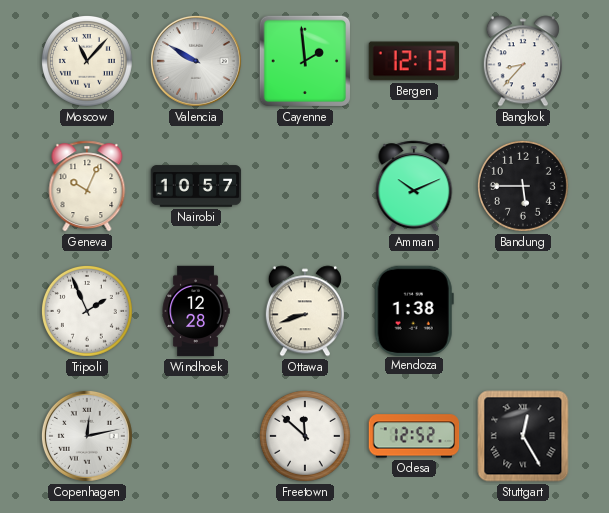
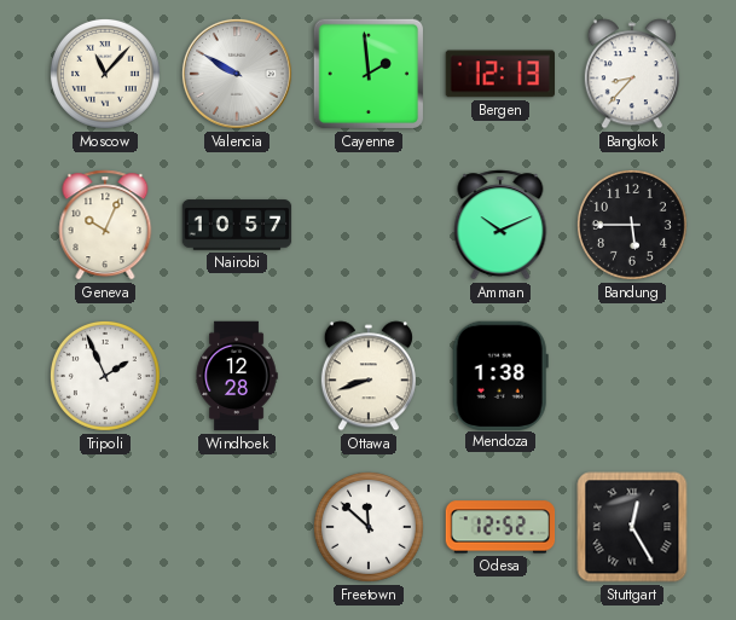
Copenhagen: 12:13 -> none
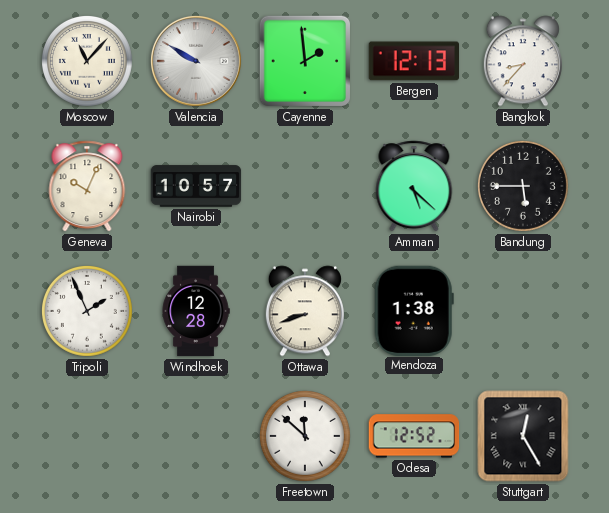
Amman: 10:11 -> 5:22
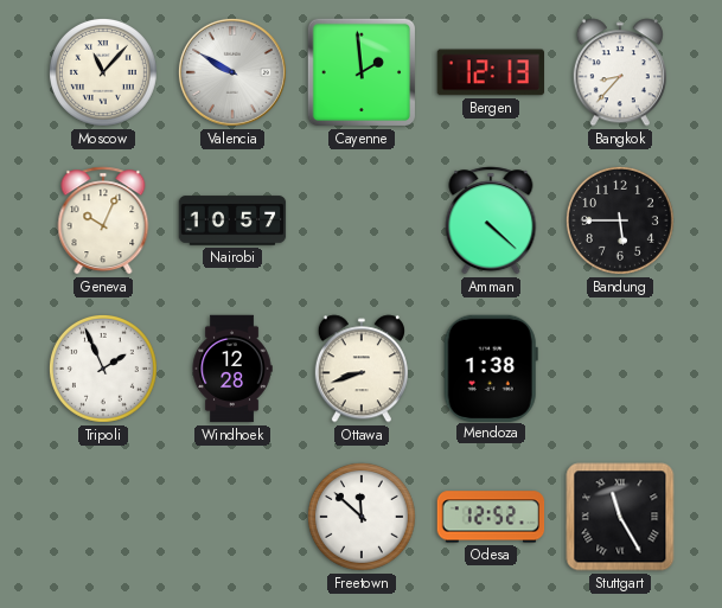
Amman: 5:22 -> 4:22
Stuttgart: 12:25 -> 11:25
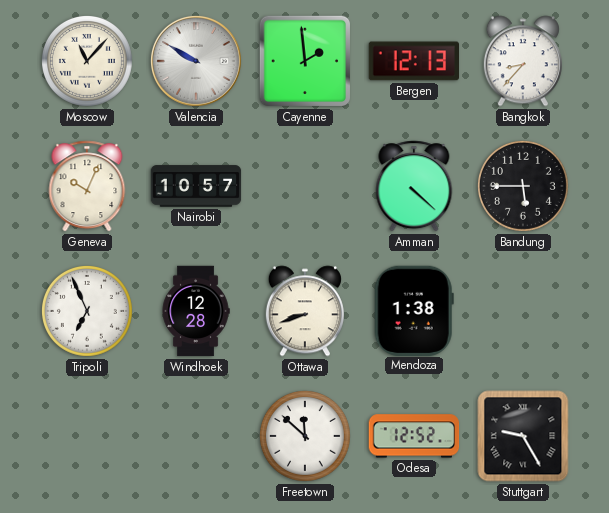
Tripoli: 1:56 -> 6:56
Stuttgart: 11:25 -> 9:25
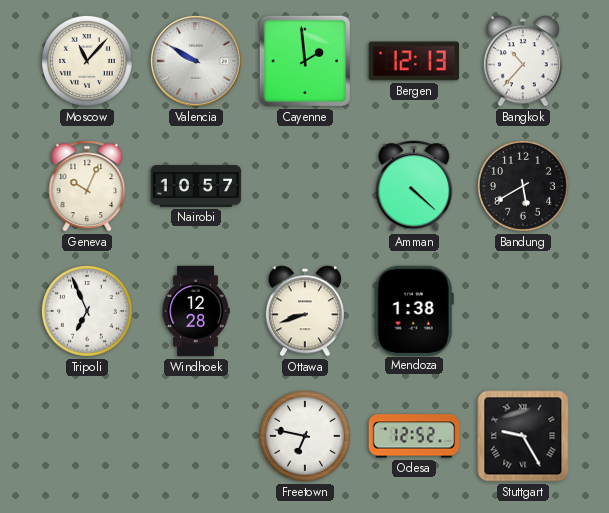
Bangkok: 8:37 -> 10:37
Bandung: 5:45 -> 5:40
Freetown: 11:52 -> 6:47
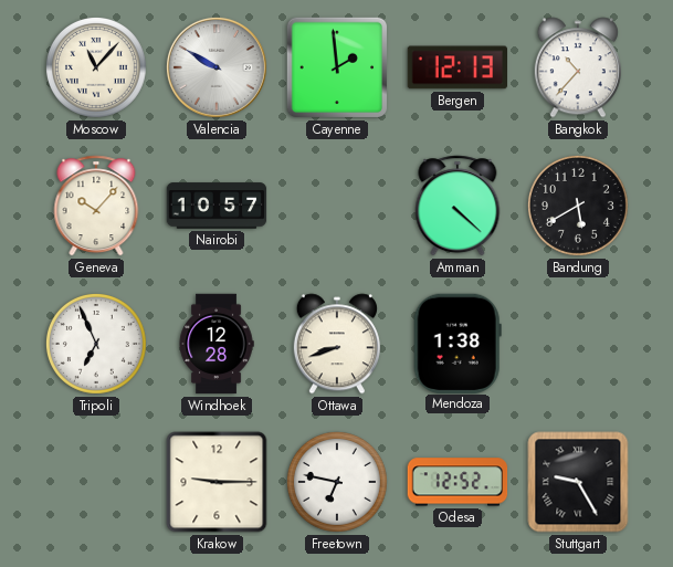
Geneva: 10:04 -> 10:07
Krakow: none -> 9:15
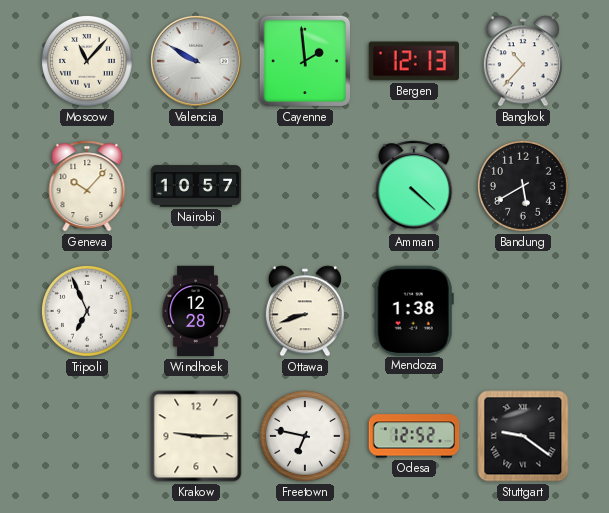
Stuttgart: 9:25 -> 9:21
